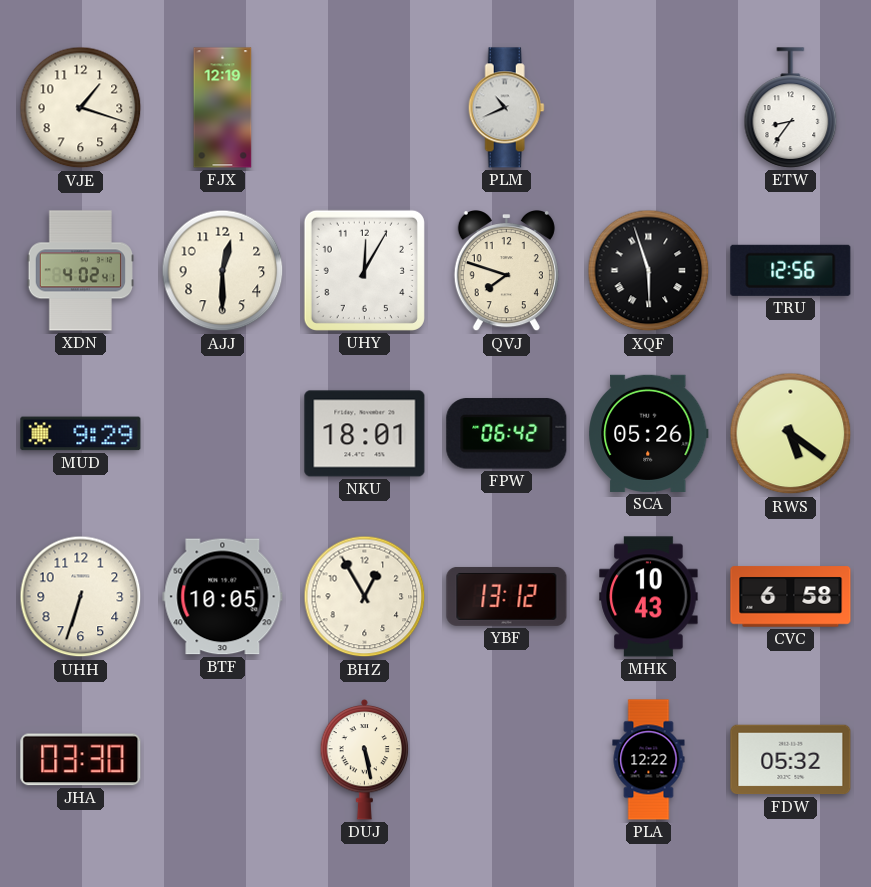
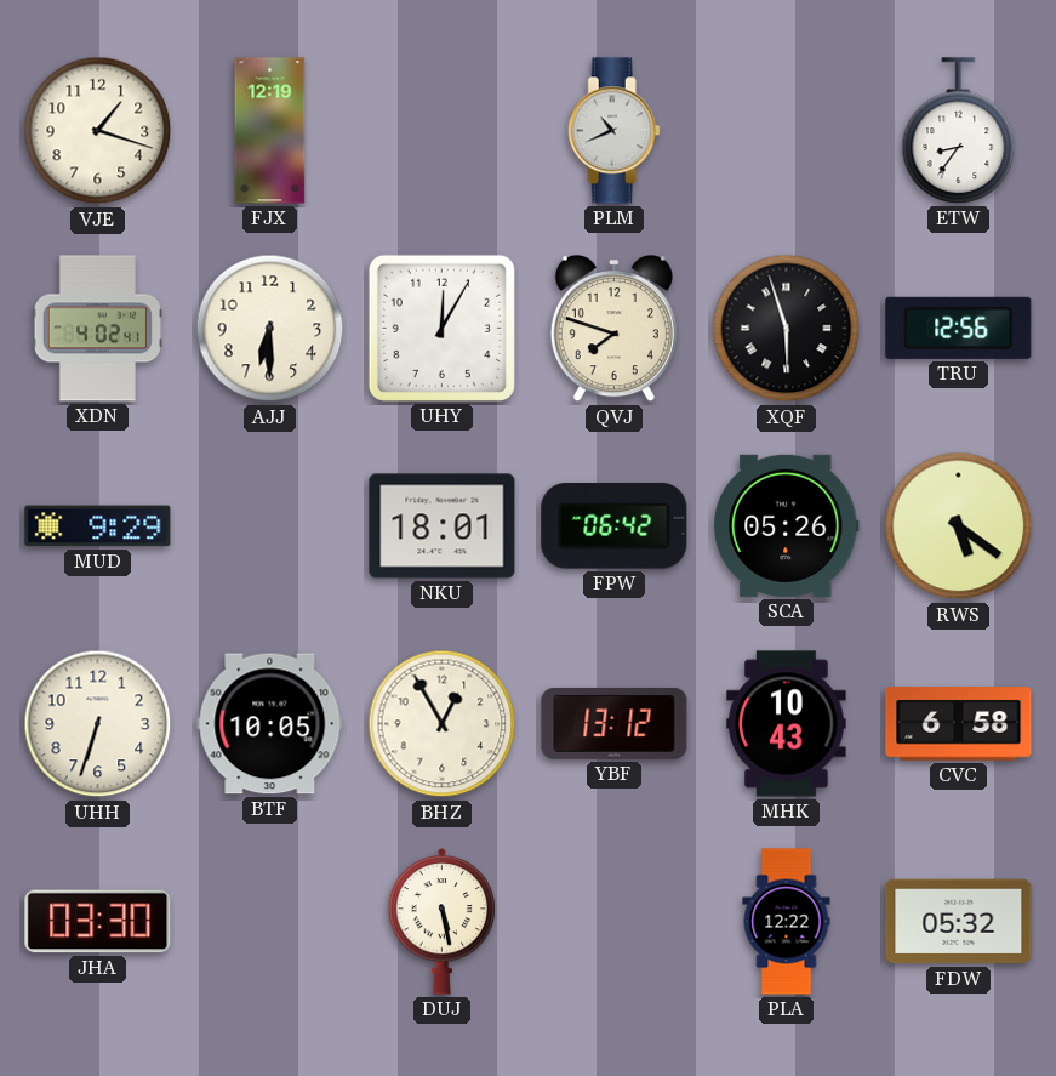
AJJ: 12:30 -> 6:30
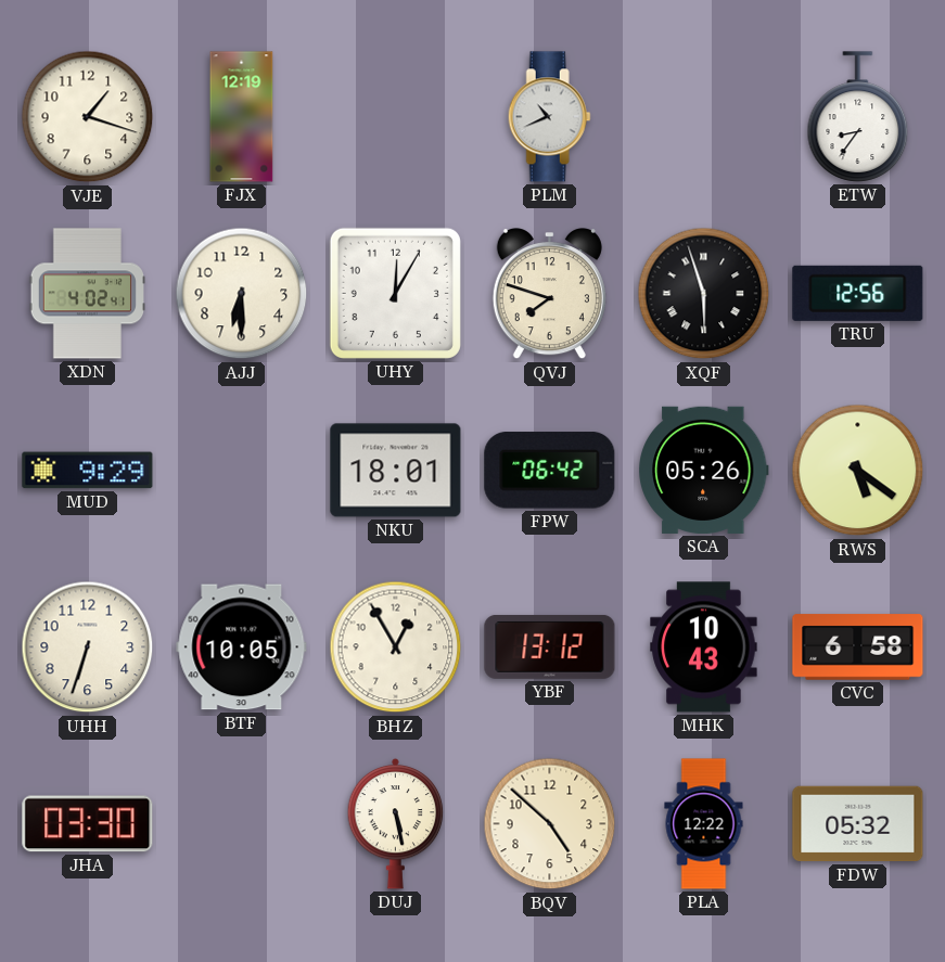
BQV: none -> 4:52
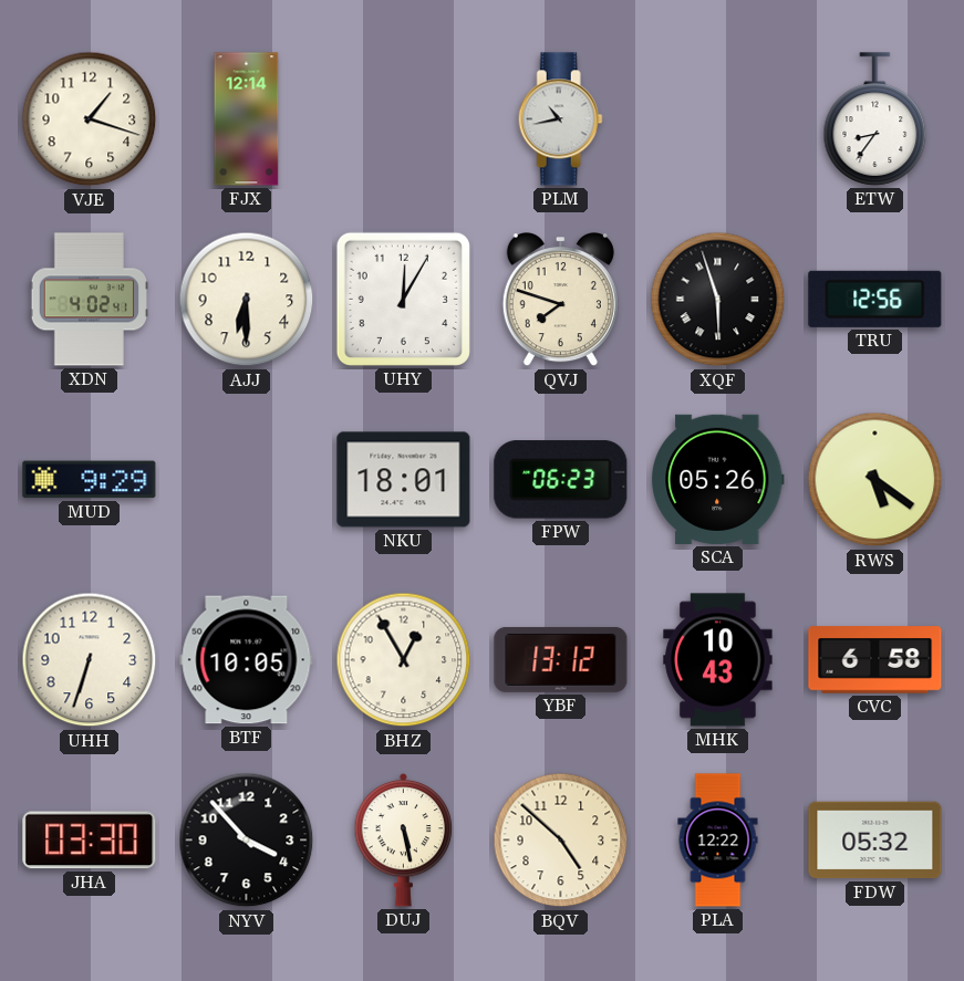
FJX: 12:19 -> 12:14
PLM: 10:41 -> 10:43
FPW: 06:42 -> 06:23
NYV: none -> 3:53
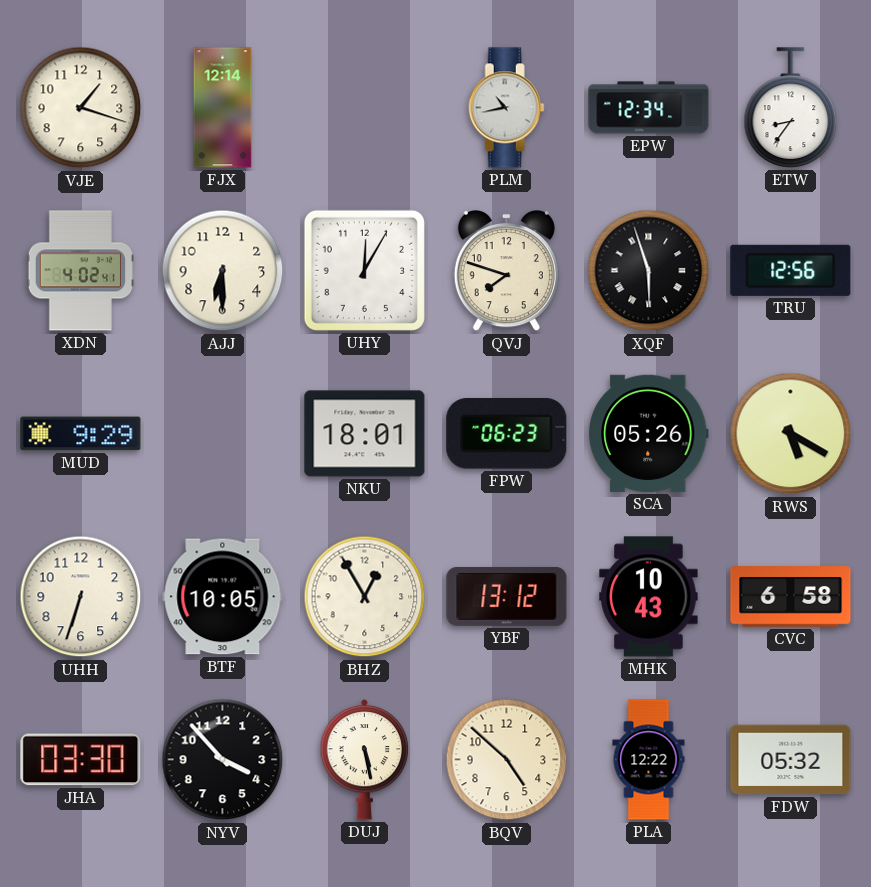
EPW: none -> 12:34
RWS: 5:21 -> 5:20
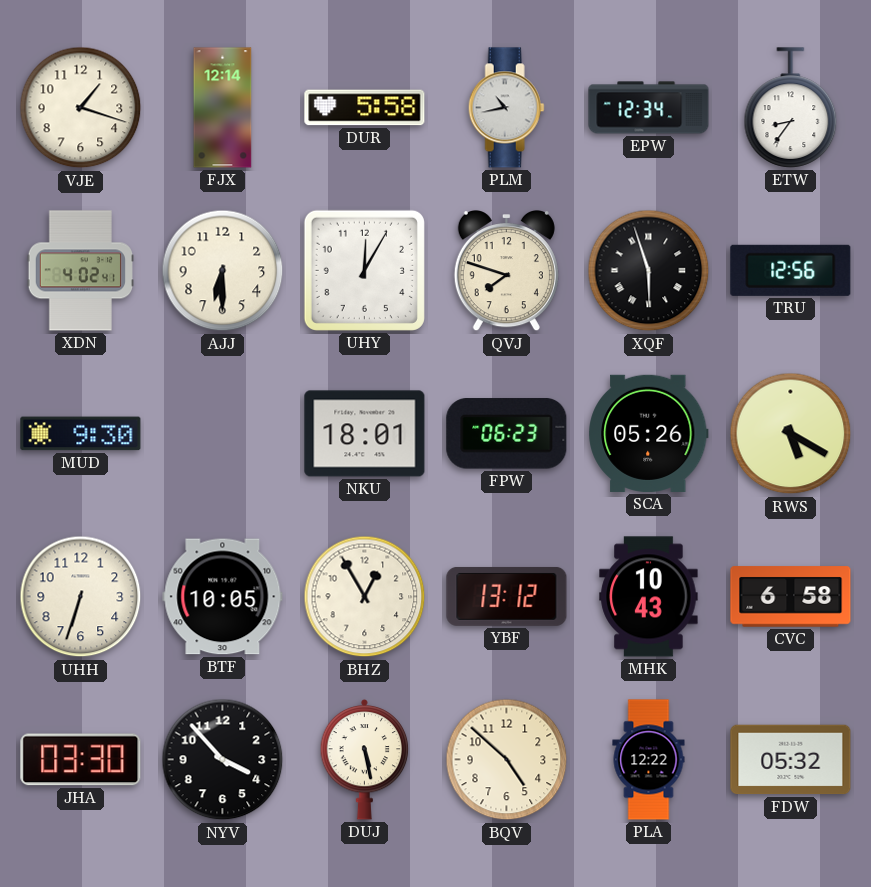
DUR: none -> 5:58
MUD: 9:29 -> 9:30
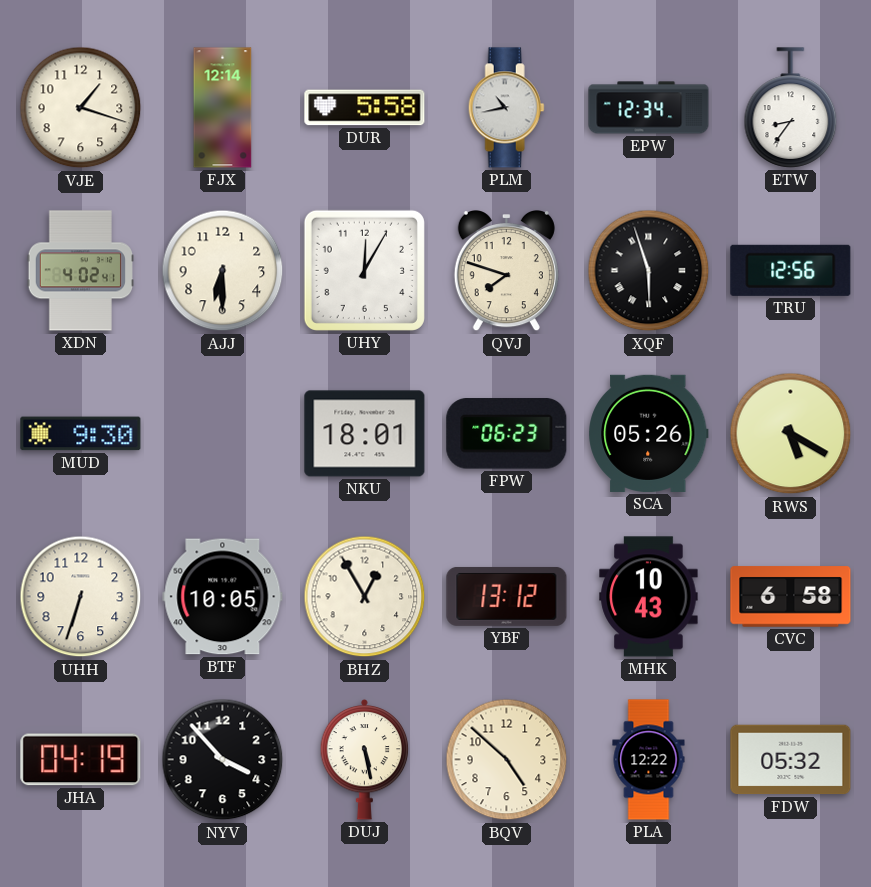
JHA: 03:30 -> 04:19
